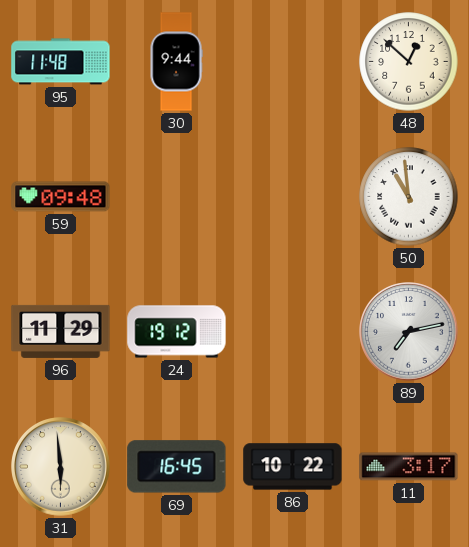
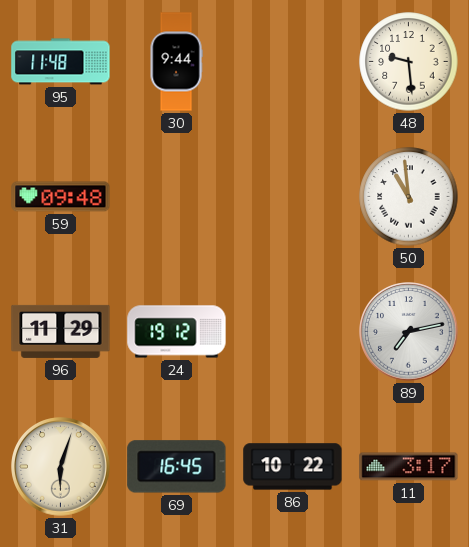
48: 12:52 -> 9:29
31: 5:59 -> 6:03
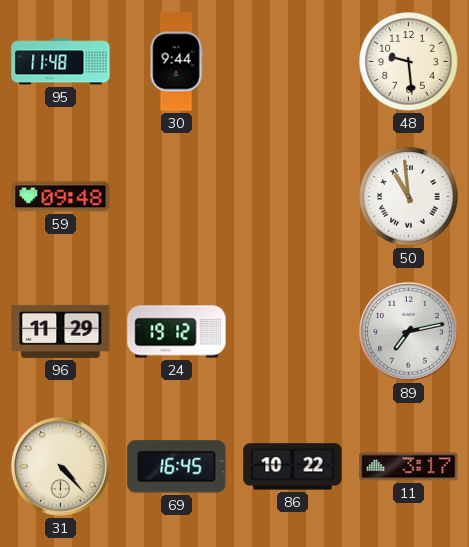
31: 6:03 -> 4:23
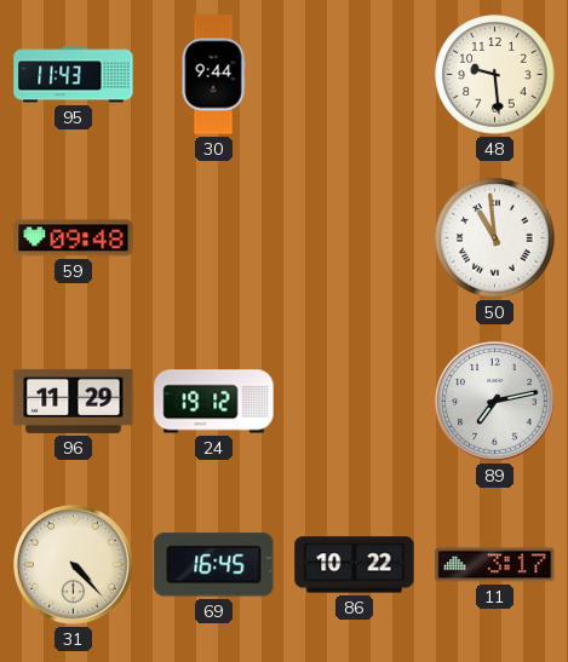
95: 11:48 -> 11:43
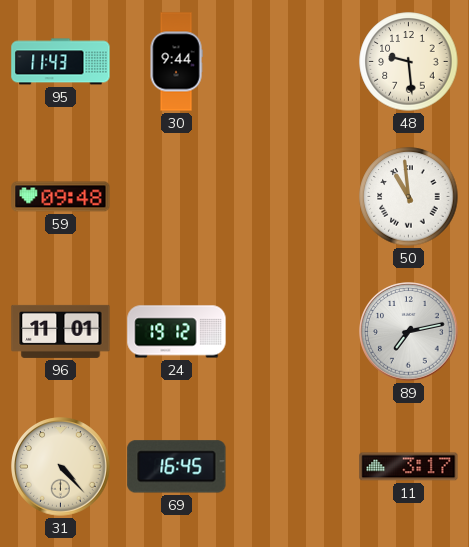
96: 11:29 -> 11:01
86: 10:22 -> none
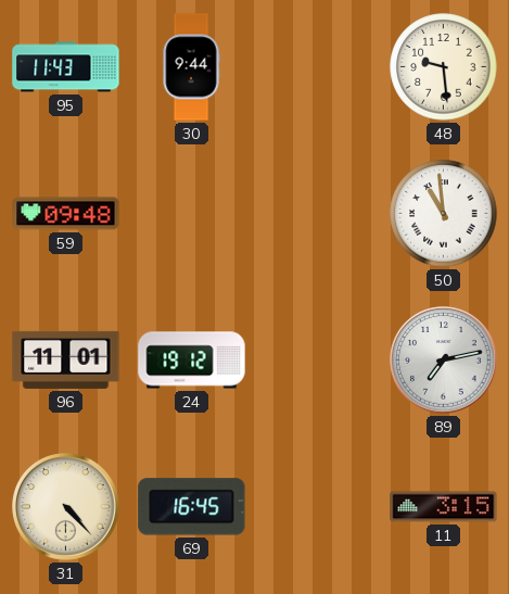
11: 3:17 -> 3:15
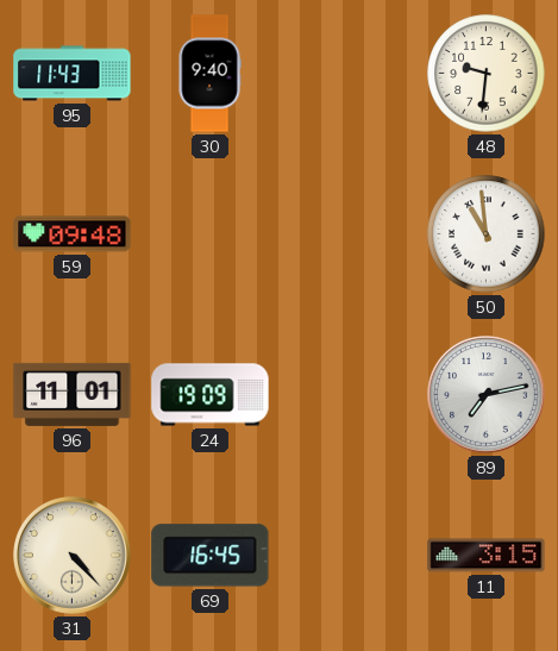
30: 9:44 -> 9:40
48: 9:29 -> 9:31
24: 19:12 -> 19:09
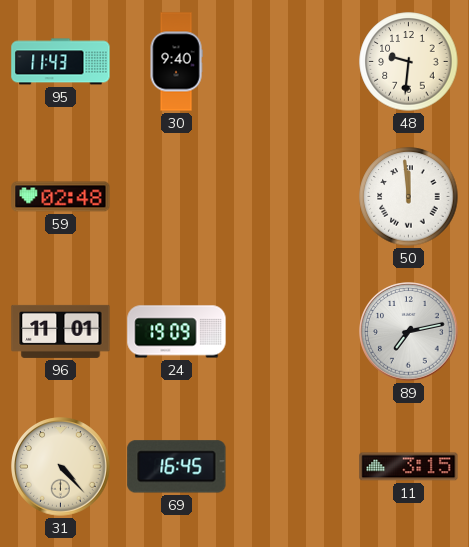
59: 09:48 -> 02:48
50: 10:59 -> 11:59
